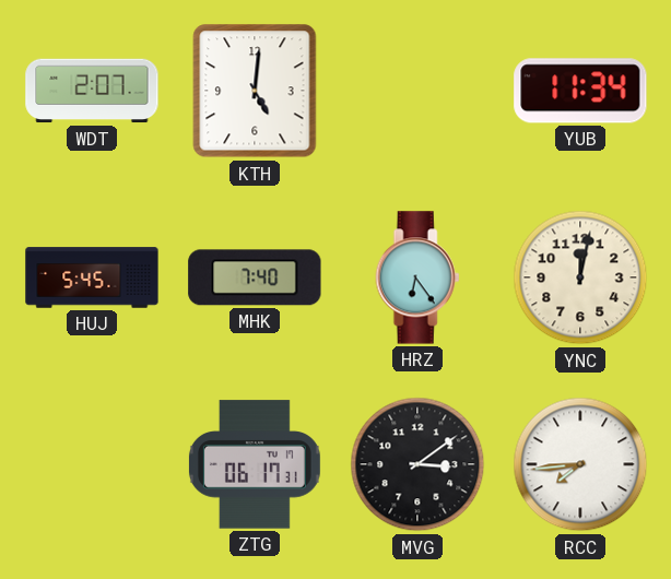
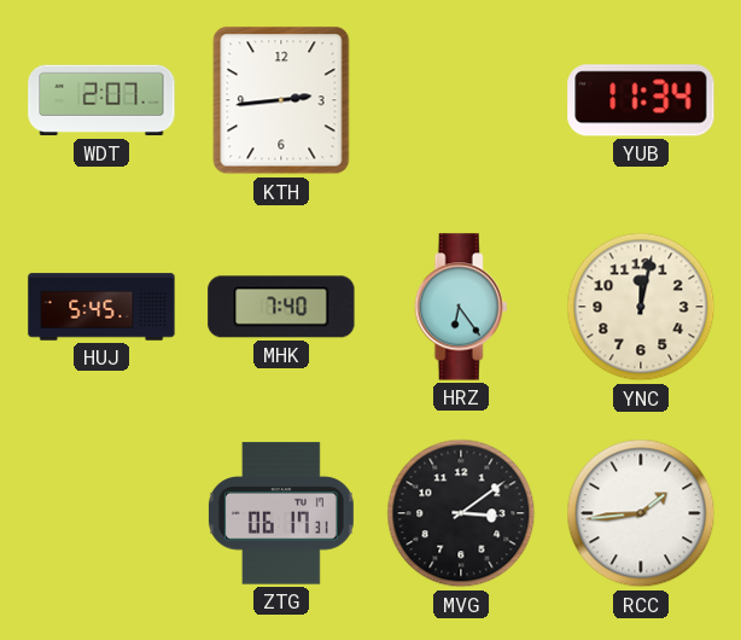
KTH: 5:01 -> 2:44
RCC: 7:44 -> 1:44
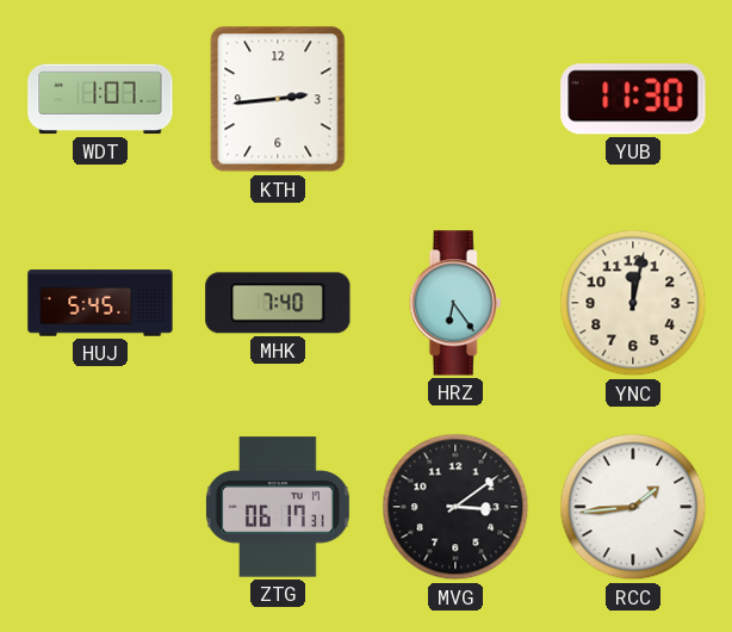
WDT: 2:07 -> 1:07
YUB: 11:34 -> 11:30
